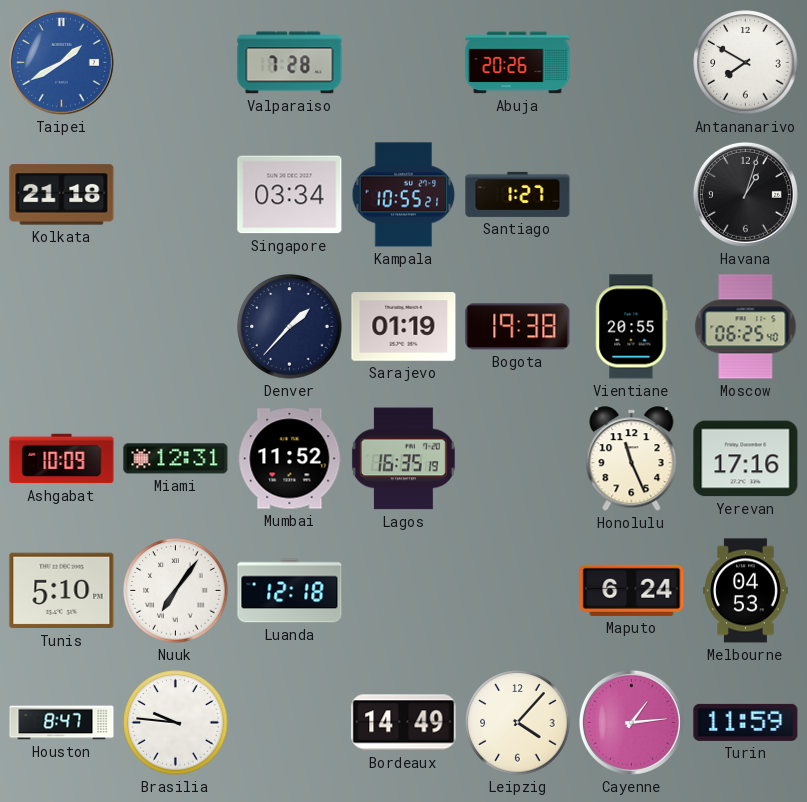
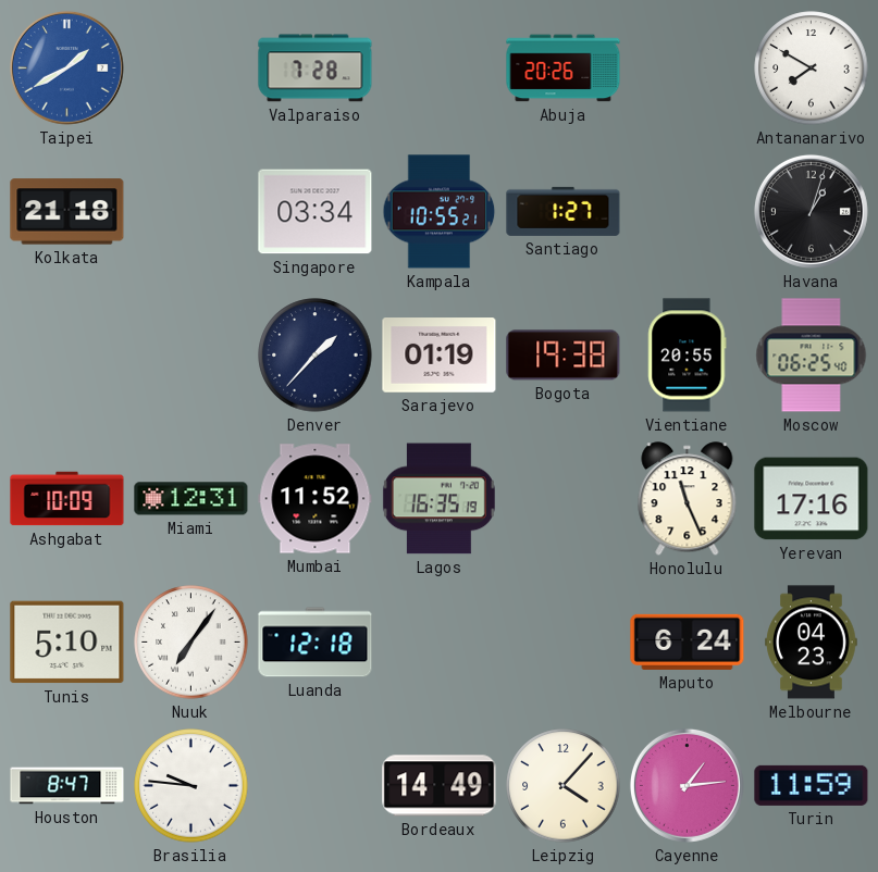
Melbourne: 04:53 -> 04:23
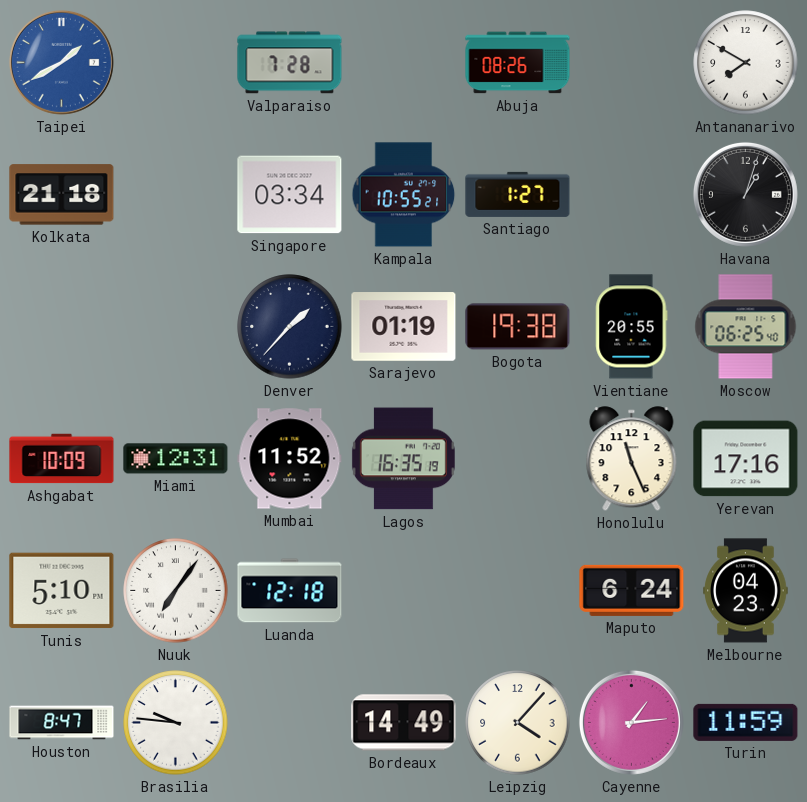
Abuja: 20:26 -> 08:26
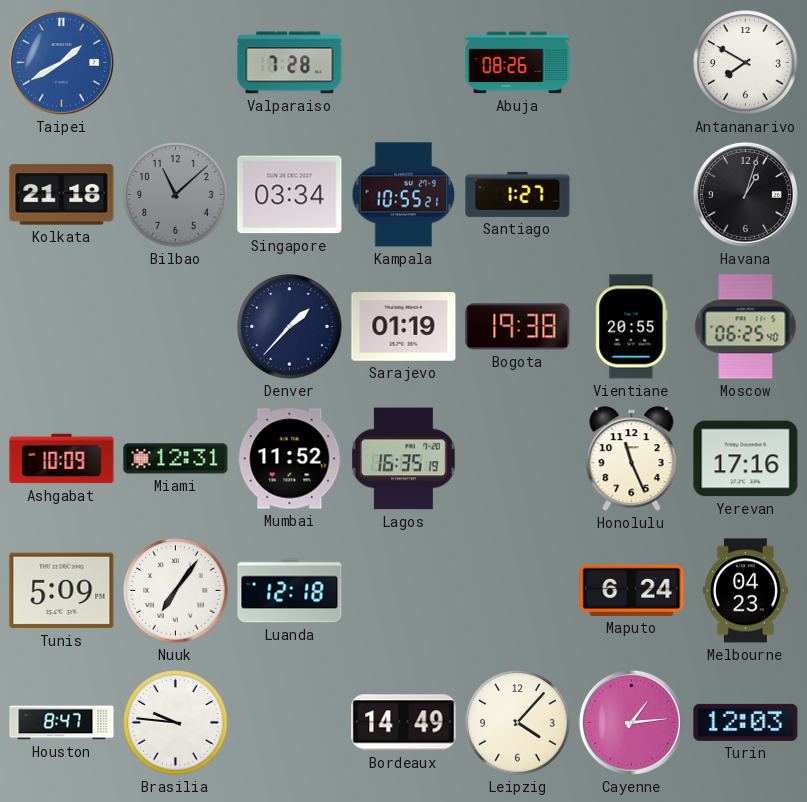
Bilbao: none -> 11:08
Tunis: 5:10 -> 5:09
Turin: 11:59 -> 12:03
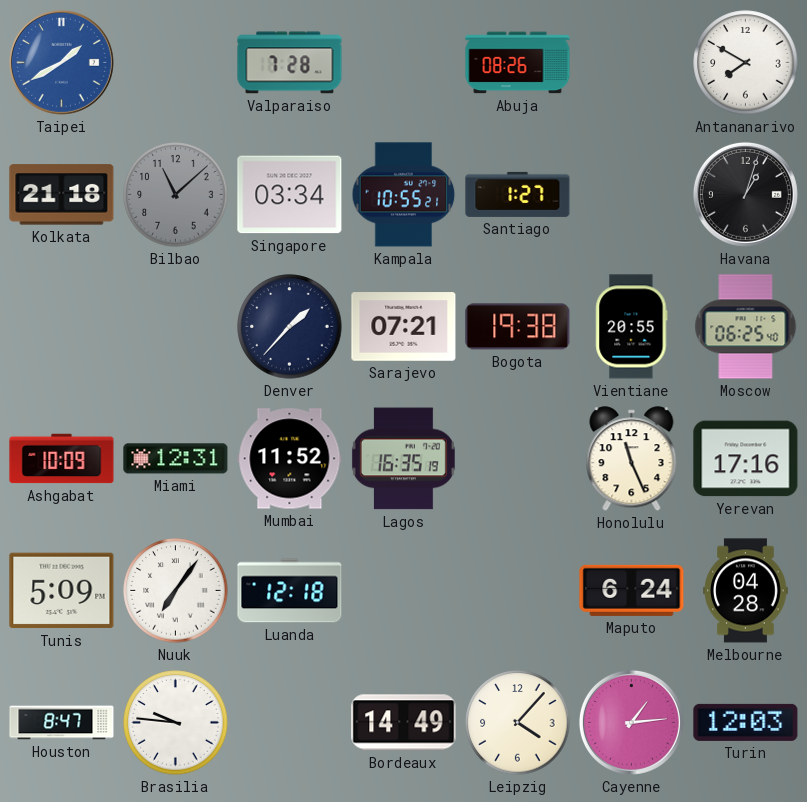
Sarajevo: 01:19 -> 07:21
Melbourne: 04:23 -> 04:28
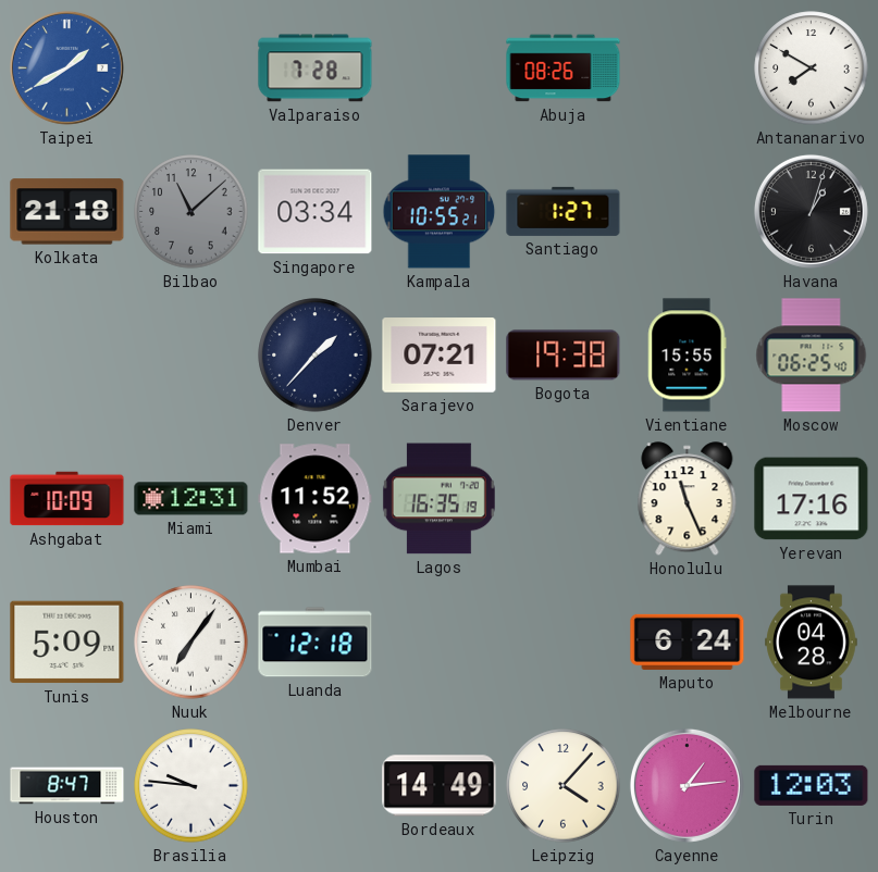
Vientiane: 20:55 -> 15:55
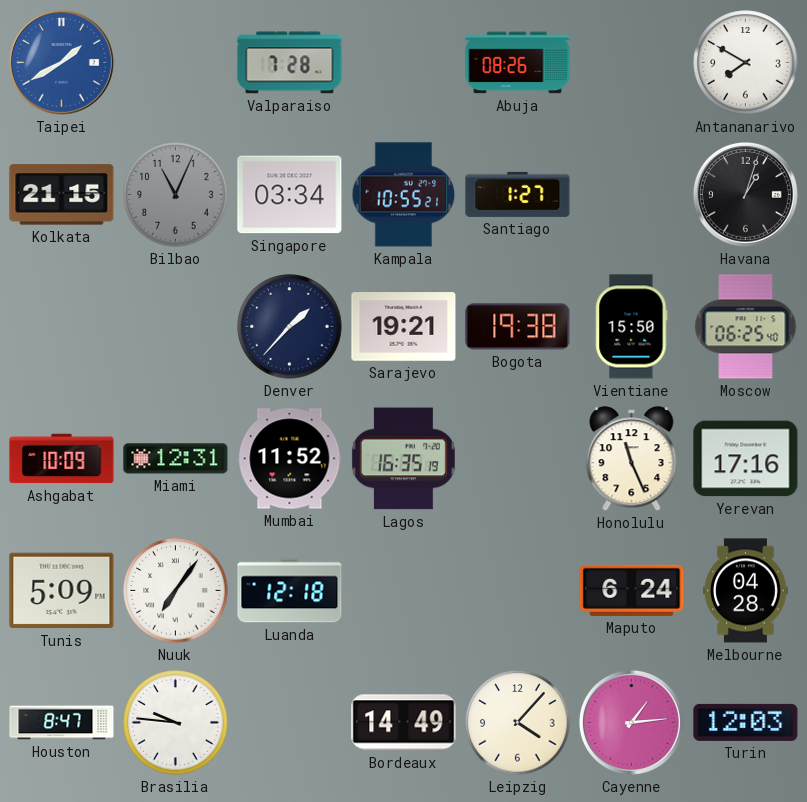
Kolkata: 21:18 -> 21:15
Bilbao: 11:08 -> 11:04
Sarajevo: 07:21 -> 19:21
Vientiane: 15:55 -> 15:50
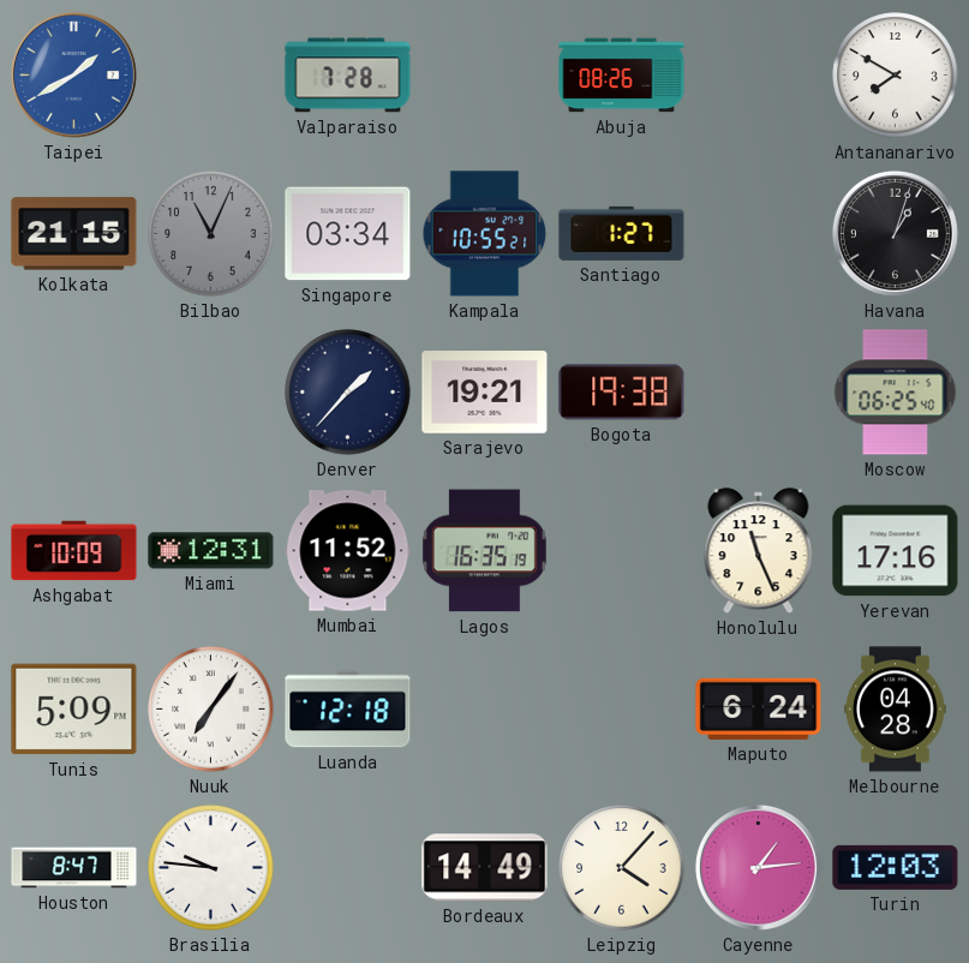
Vientiane: 15:50 -> none
